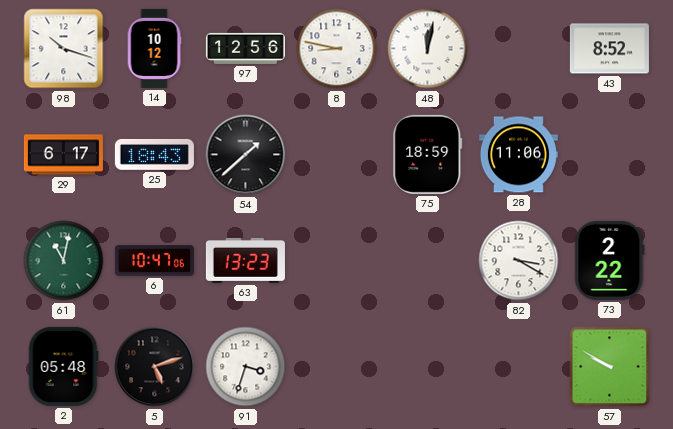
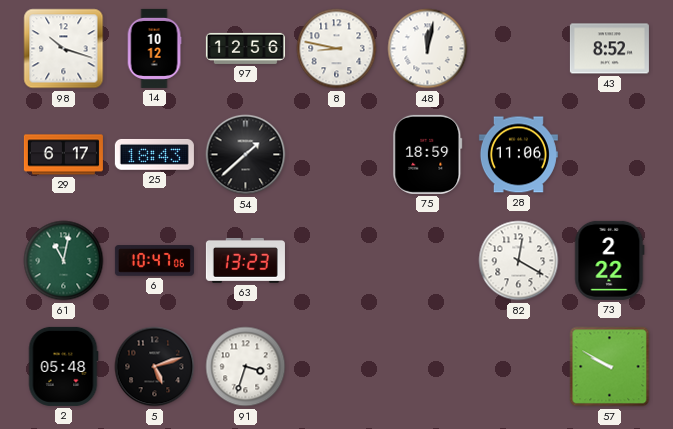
82: 3:20 -> 12:20
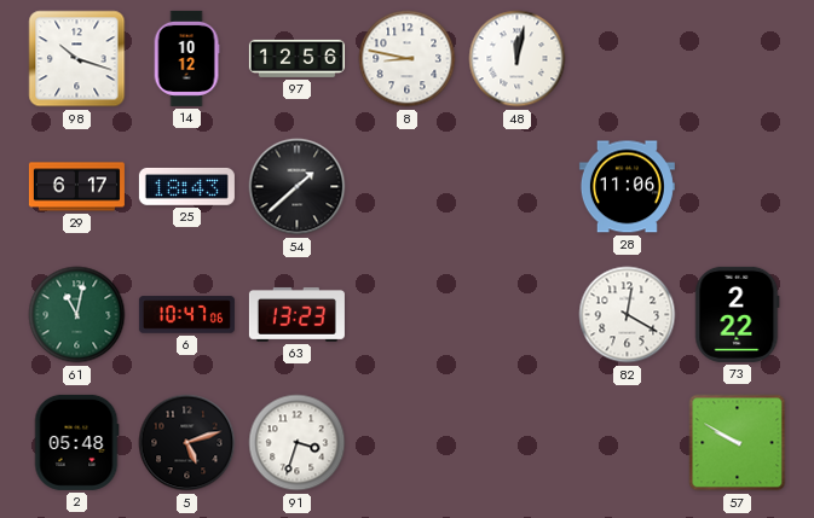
43: 8:52 -> none
75: 18:59 -> none
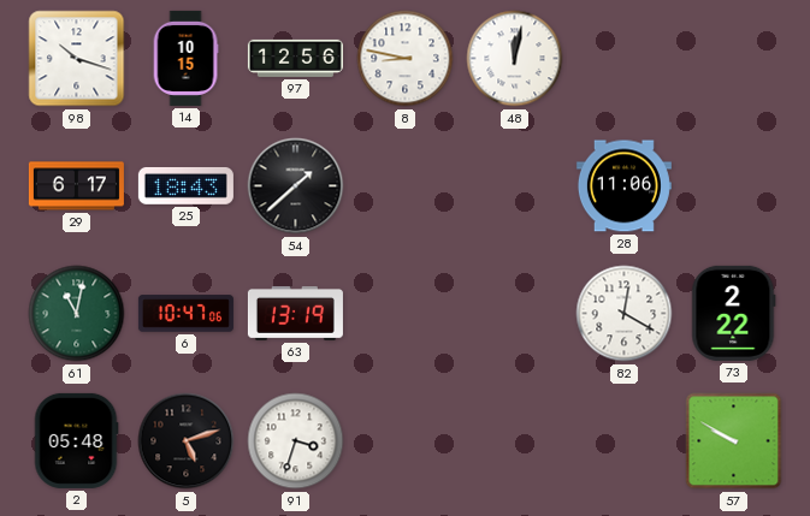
14: 10:12 -> 10:15
63: 13:23 -> 13:19
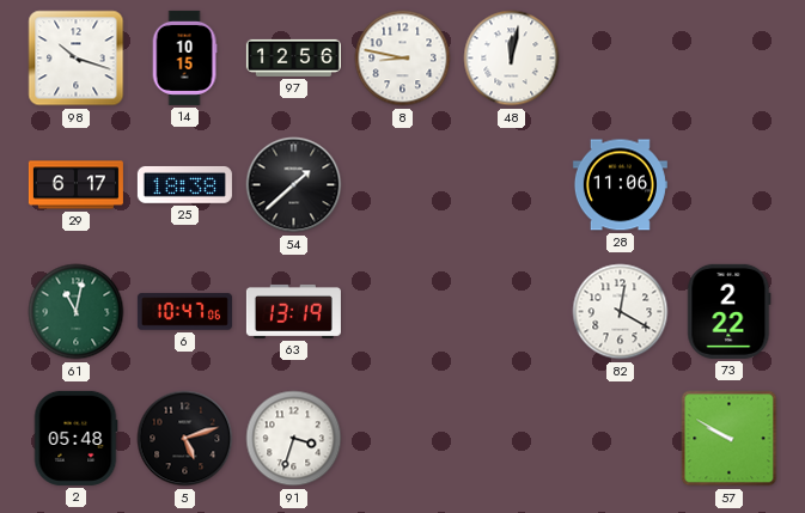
25: 18:43 -> 18:38
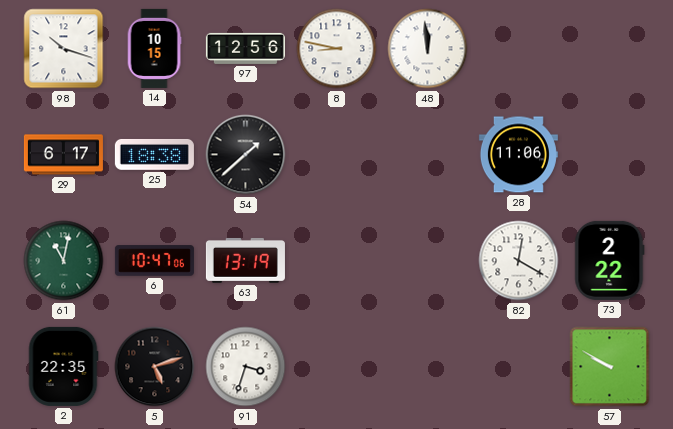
48: 12:02 -> 11:59
2: 05:48 -> 22:35
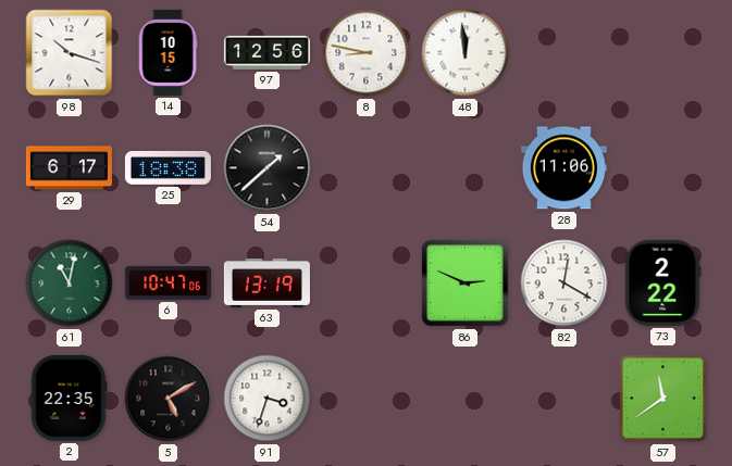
86: none -> 2:49
5: 5:12 -> 5:10
57: 9:50 -> 11:39
